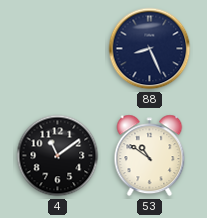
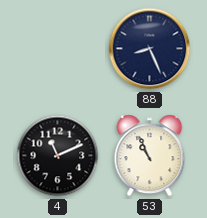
4: 11:09 -> 11:11
53: 10:51 -> 10:56
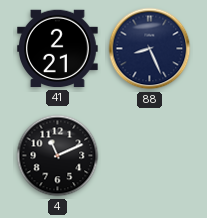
41: none -> 2:21
53: 10:56 -> none
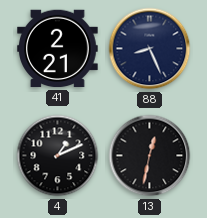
4: 11:11 -> 1:11
13: none -> 12:32
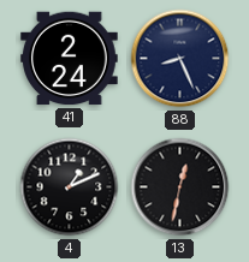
41: 2:21 -> 2:24
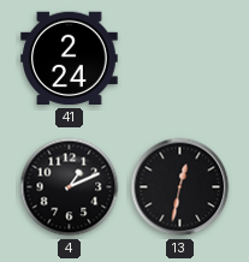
88: 8:26 -> none
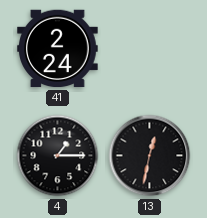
4: 1:11 -> 1:15
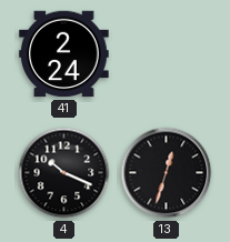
4: 1:15 -> 10:19
13: 12:32 -> 12:33
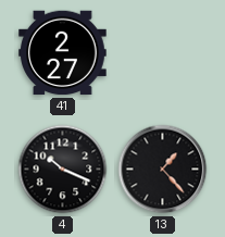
41: 2:24 -> 2:27
13: 12:33 -> 1:23
